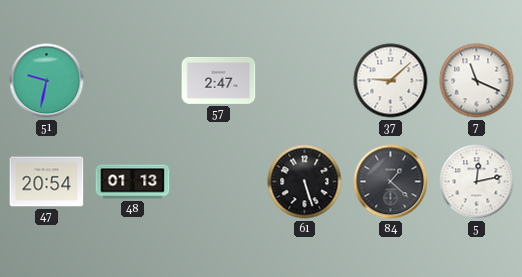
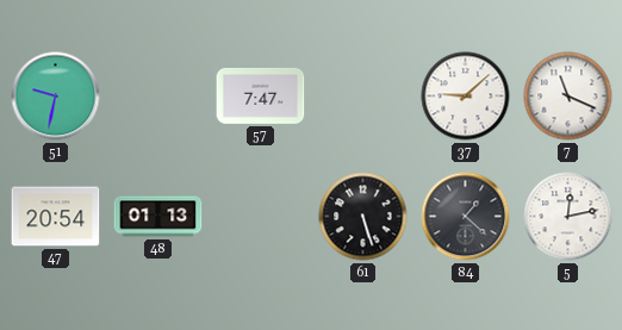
57: 2:47 -> 7:47
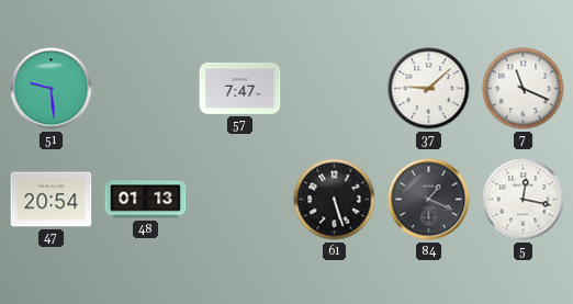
51: 9:32 -> 9:29
84: 1:22 -> 1:19
5: 12:13 -> 12:17
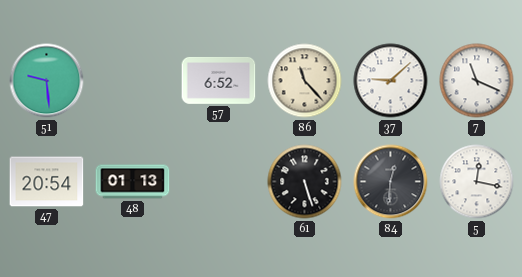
57: 7:47 -> 6:52
86: none -> 11:23
84: 1:19 -> 12:31
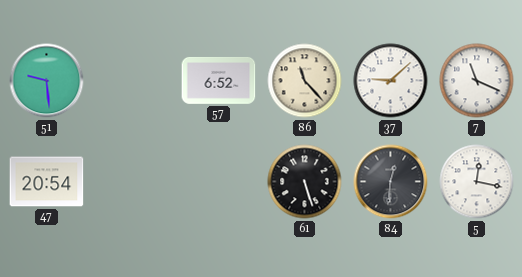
48: 01:13 -> none
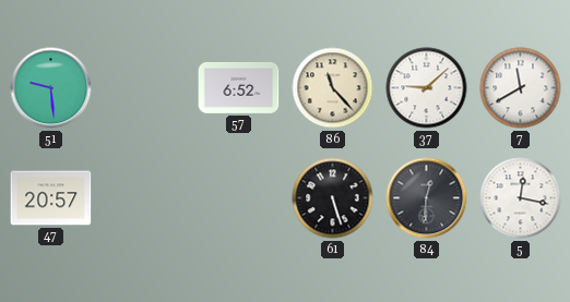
7: 11:19 -> 11:40
47: 20:54 -> 20:57
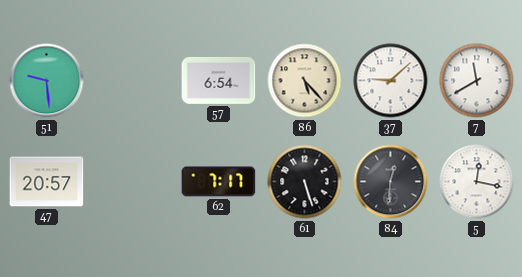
57: 6:52 -> 6:54
86: 11:23 -> 5:23
62: none -> 7:17
